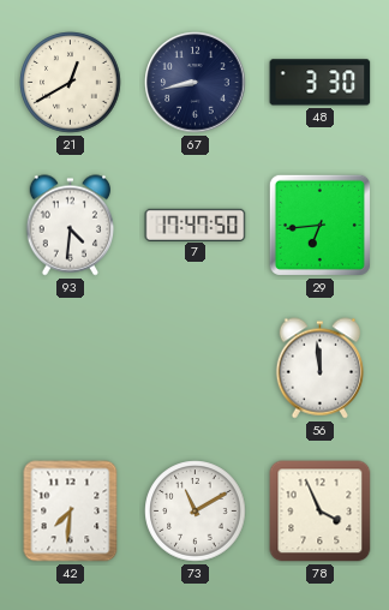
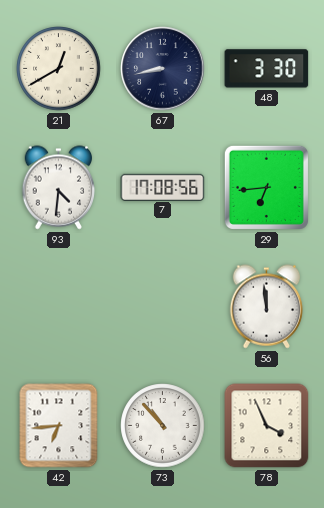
7: 17:47 -> 17:08
42: 7:31 -> 6:44
73: 11:10 -> 10:53
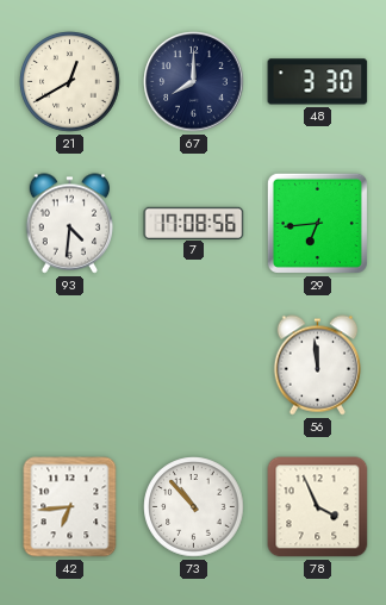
67: 8:43 -> 8:00
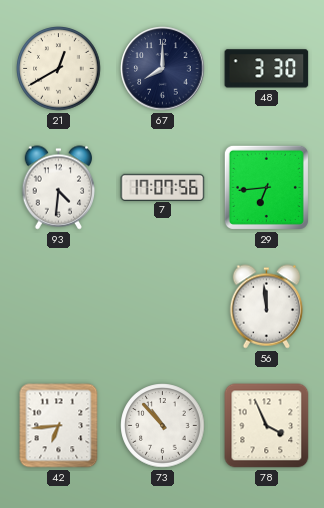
7: 17:08 -> 17:07
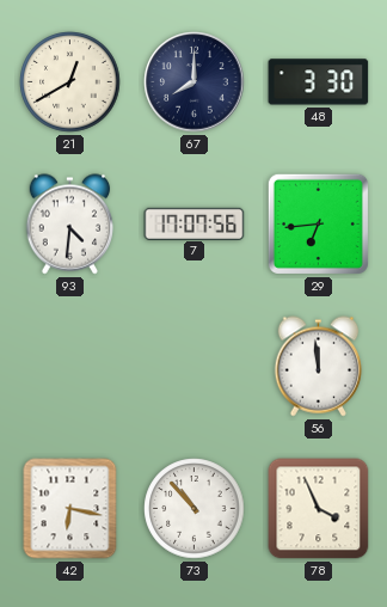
42: 6:44 -> 6:17
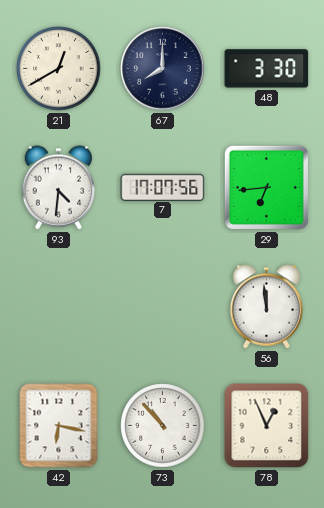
78: 3:56 -> 12:56
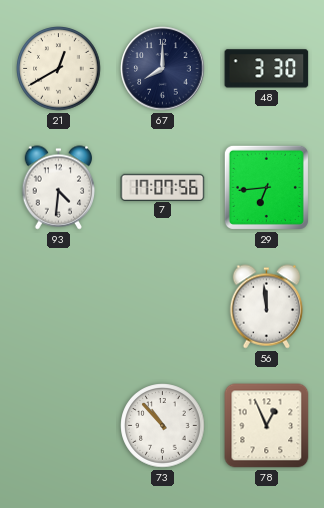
42: 6:17 -> none
